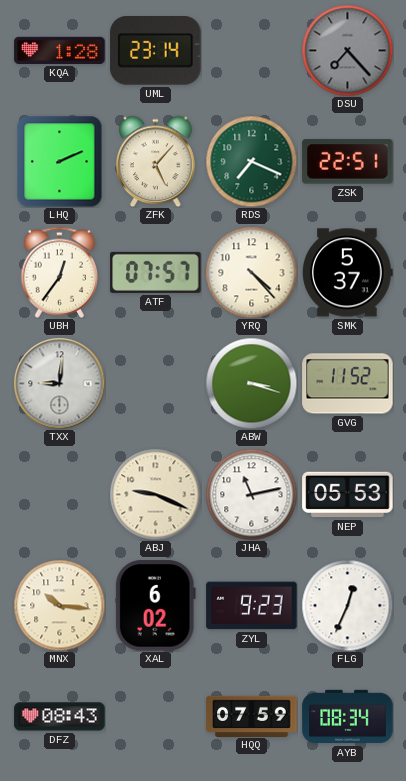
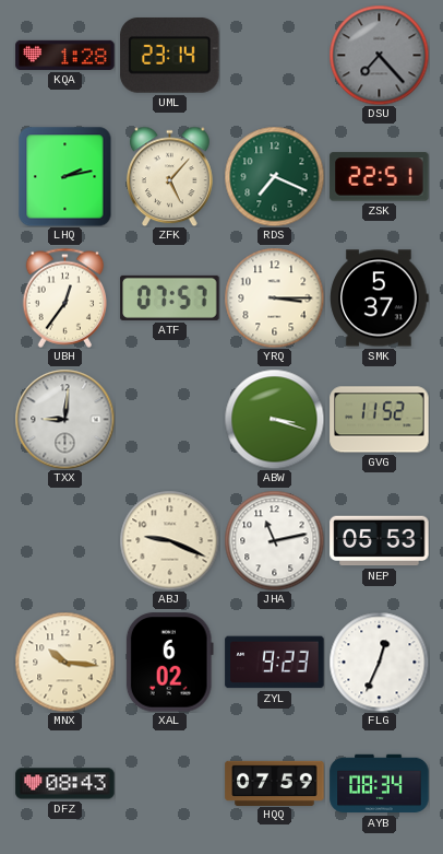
LHQ: 2:11 -> 2:13
YRQ: 4:23 -> 3:15
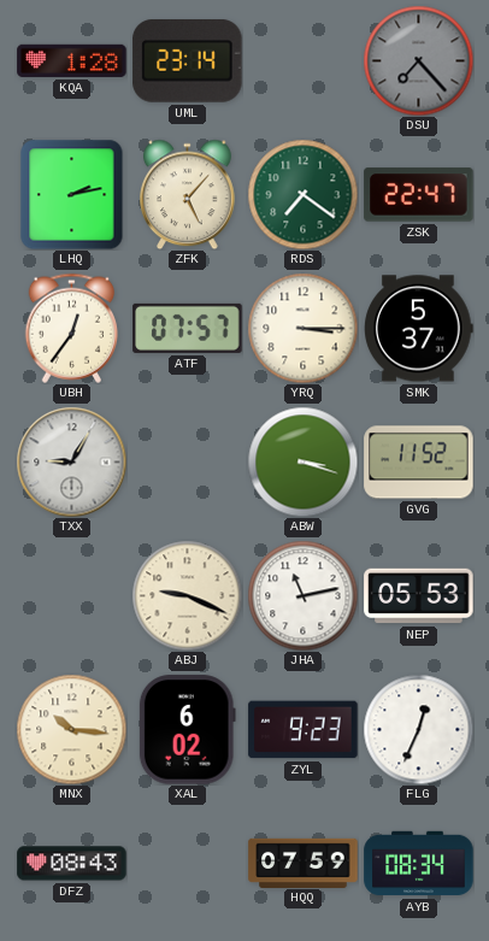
RDS: 7:19 -> 7:21
ZSK: 22:51 -> 22:47
TXX: 9:01 -> 9:05
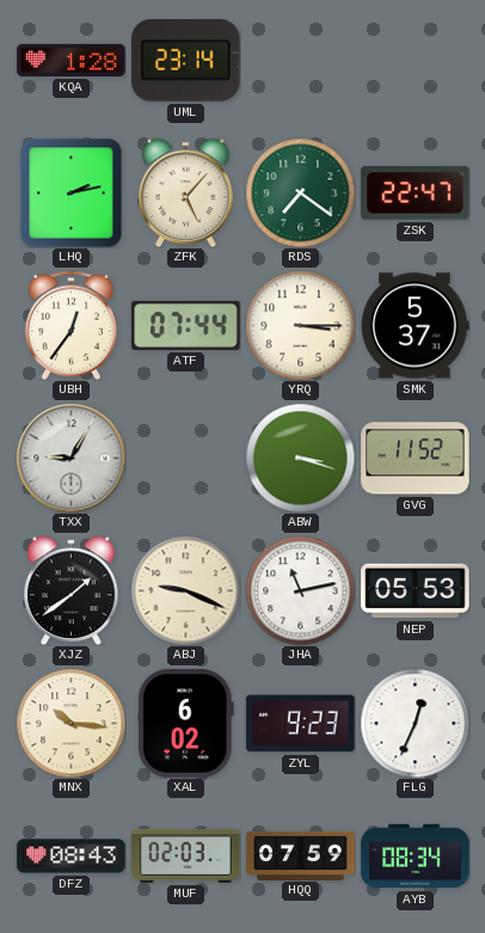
DSU: 7:23 -> none
ATF: 07:57 -> 07:44
XJZ: none -> 1:39
MUF: none -> 02:03
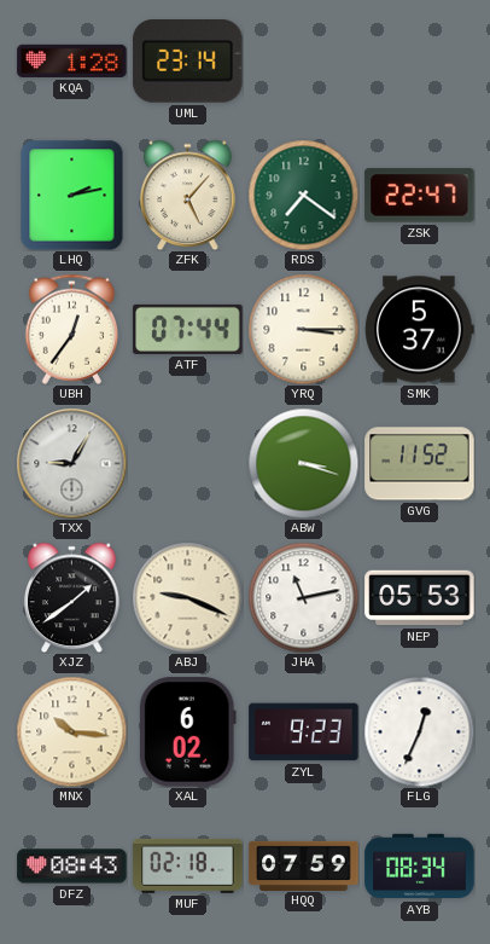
MUF: 02:03 -> 02:18
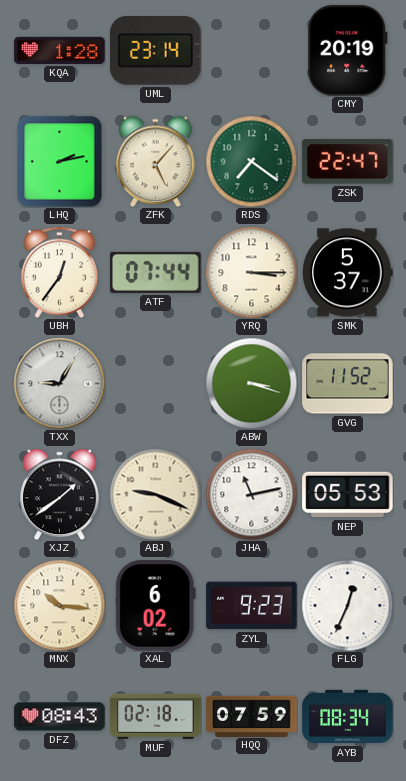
CMY: none -> 20:19
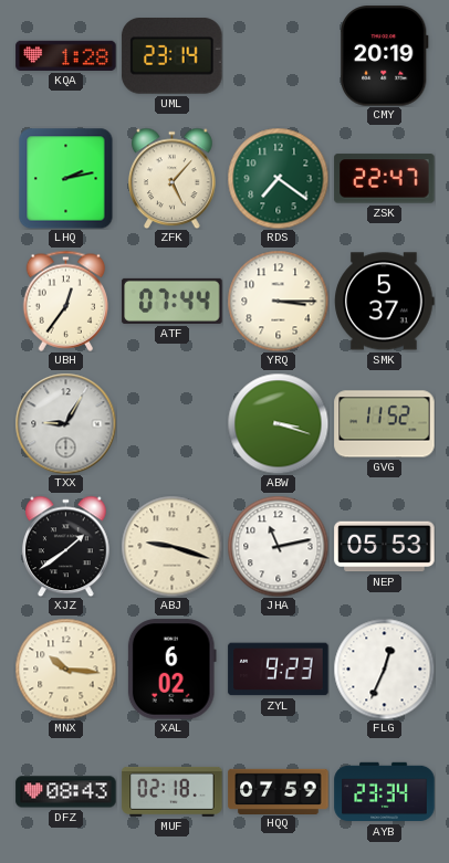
ABJ: 9:19 -> 9:18
AYB: 08:34 -> 23:34
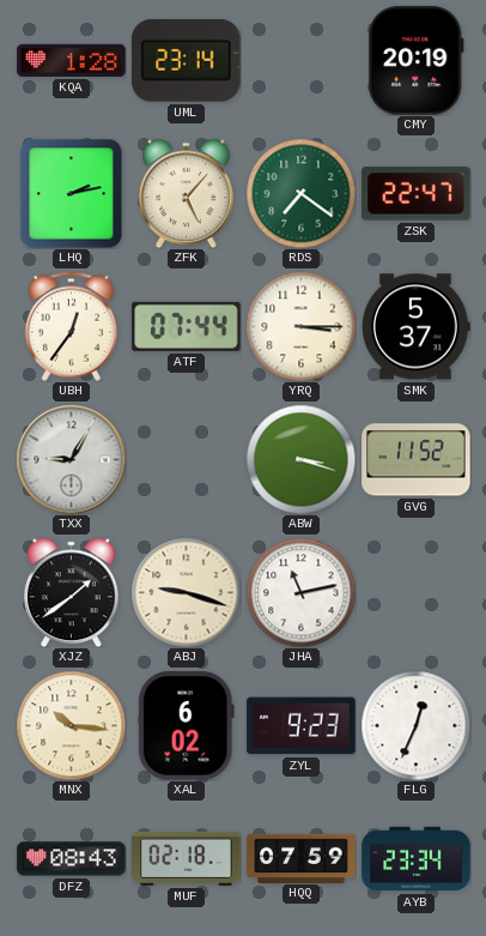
NEP: 05:53 -> none
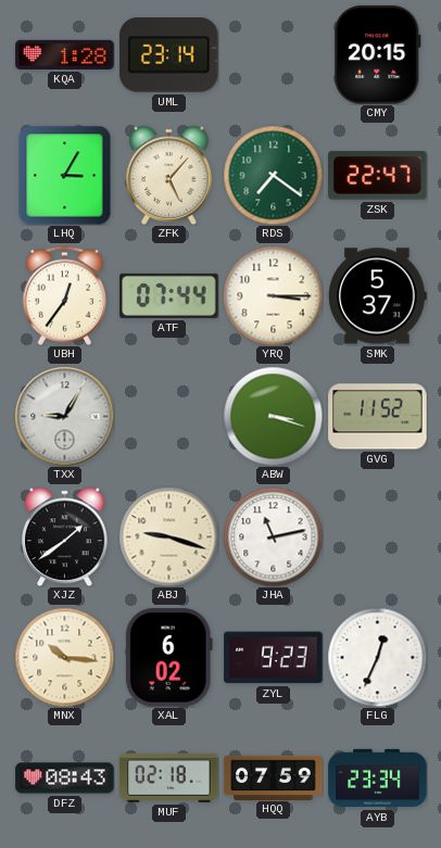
CMY: 20:19 -> 20:15
LHQ: 2:13 -> 3:05
